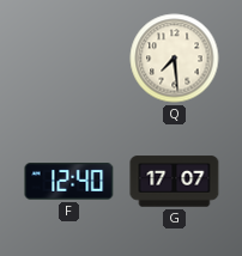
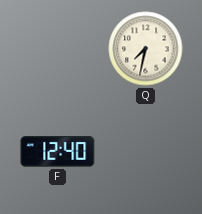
Q: 7:29 -> 7:32
G: 17:07 -> none
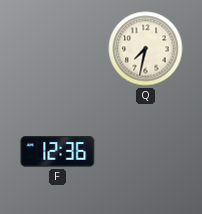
F: 12:40 -> 12:36
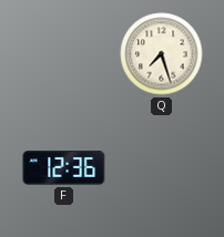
Q: 7:32 -> 7:27
